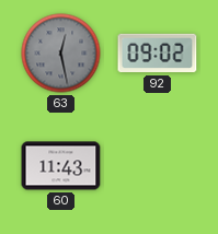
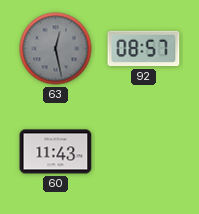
92: 09:02 -> 08:57
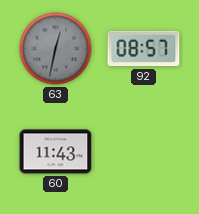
63: 12:28 -> 12:32
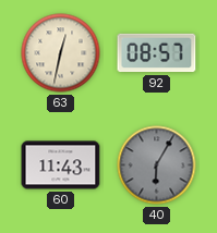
63 dial: grey -> cream
40: none -> 6:05
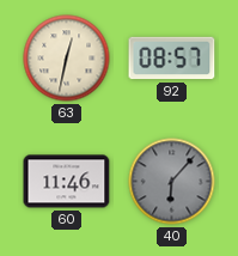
60: 11:43 -> 11:46
40: 6:05 -> 6:07
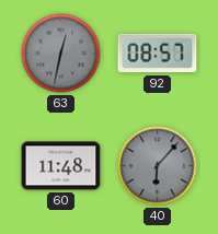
63 dial: cream -> grey
60: 11:46 -> 11:48
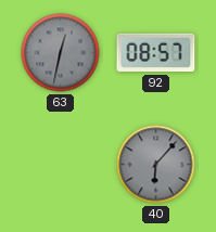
60: 11:48 -> none
